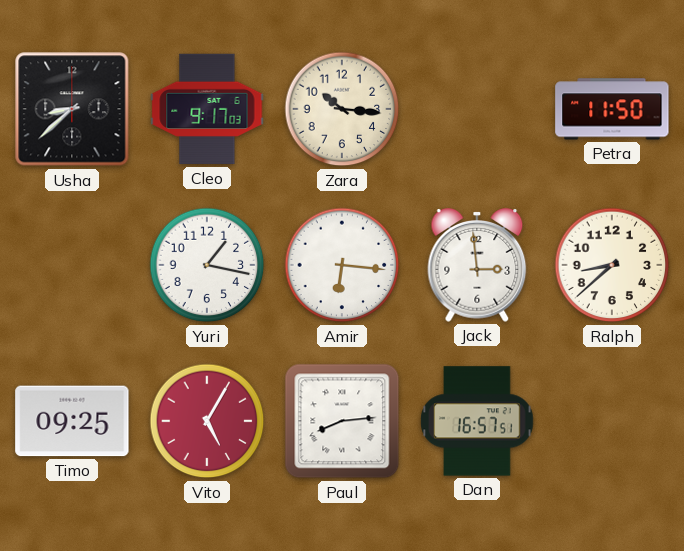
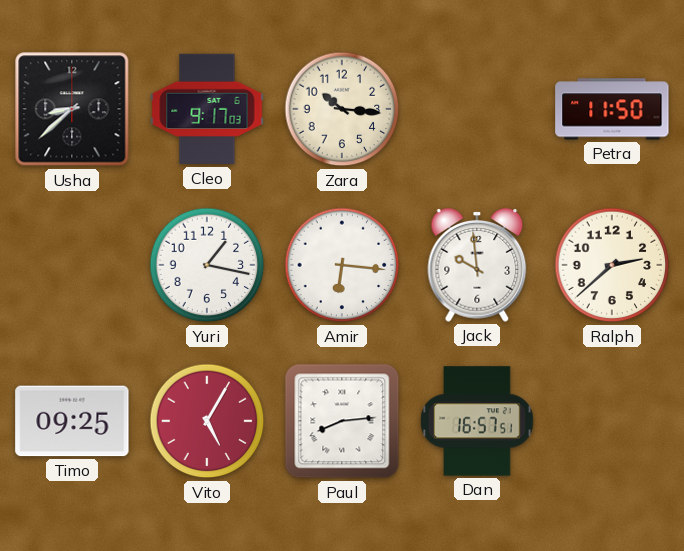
Jack: 2:59 -> 9:59
Ralph: 8:38 -> 2:38
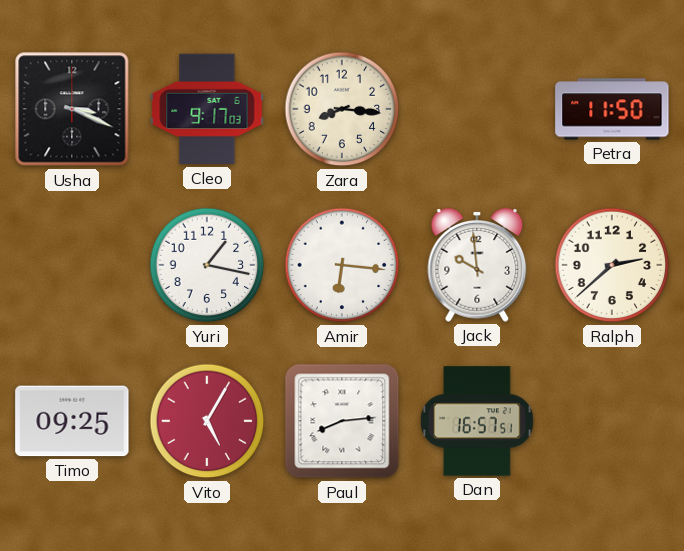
Usha: 8:38 -> 3:19
Zara: 10:16 -> 8:16
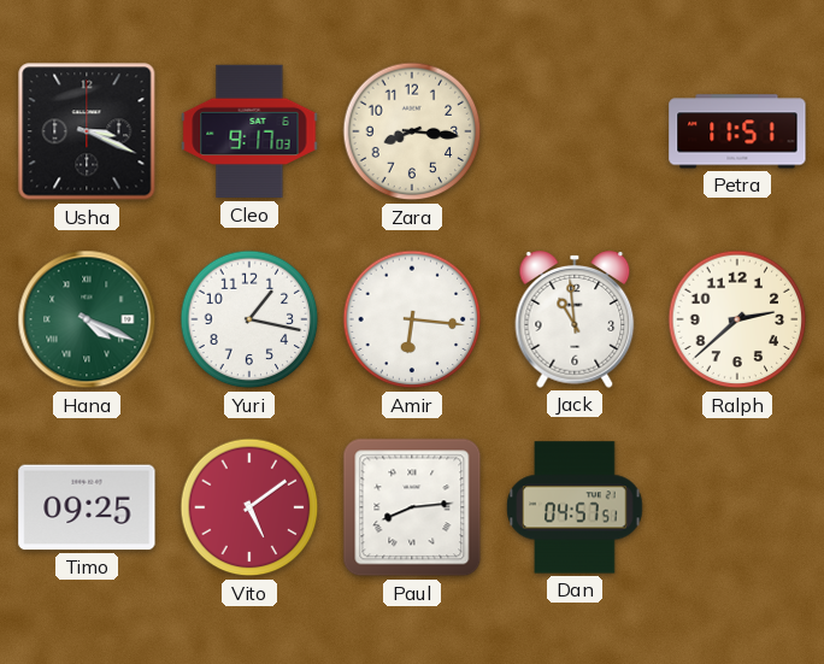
Petra: 11:50 -> 11:51
Hana: none -> 4:19
Jack: 9:59 -> 10:59
Vito: 5:05 -> 5:09
Dan: 16:57 -> 04:57
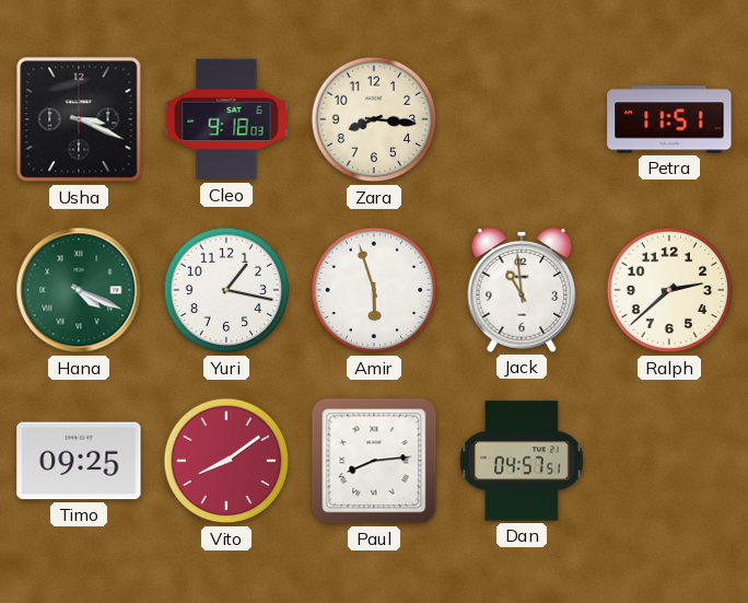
Cleo: 9:17 -> 9:18
Amir: 6:16 -> 5:57
Vito: 5:09 -> 8:09
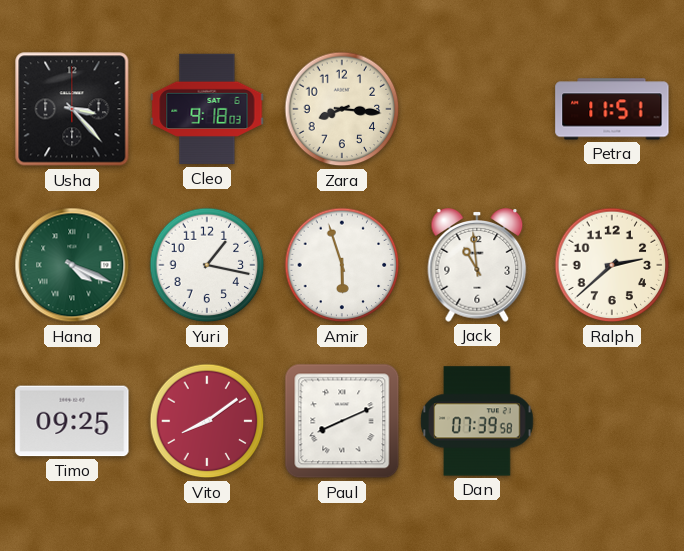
Usha: 3:19 -> 3:23
Paul: 8:14 -> 8:11
Dan: 04:57 -> 07:39
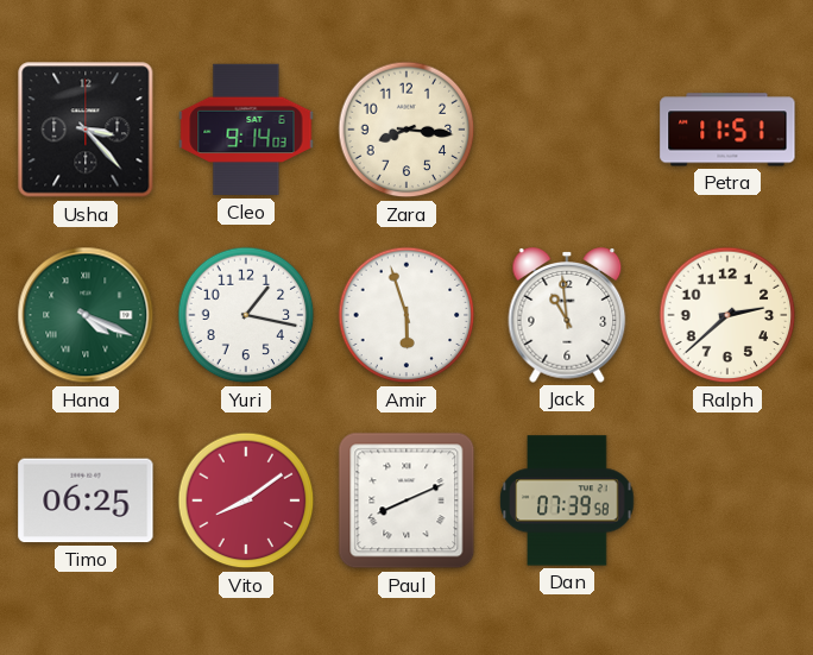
Cleo: 9:18 -> 9:14
Timo: 09:25 -> 06:25
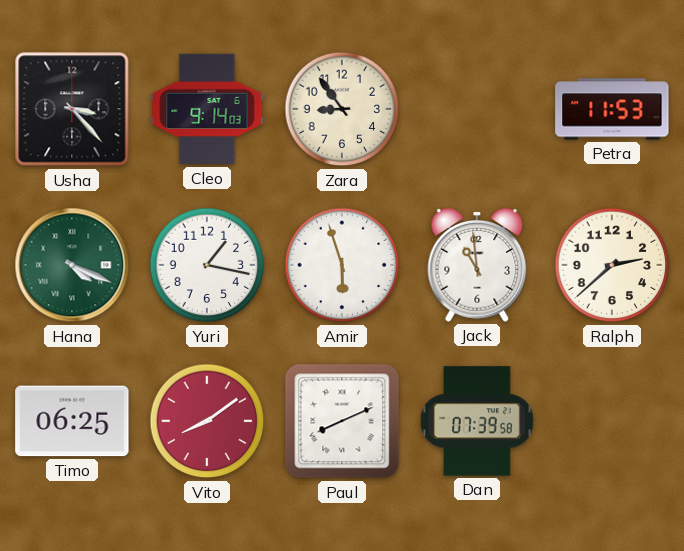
Zara: 8:16 -> 8:54
Petra: 11:51 -> 11:53
